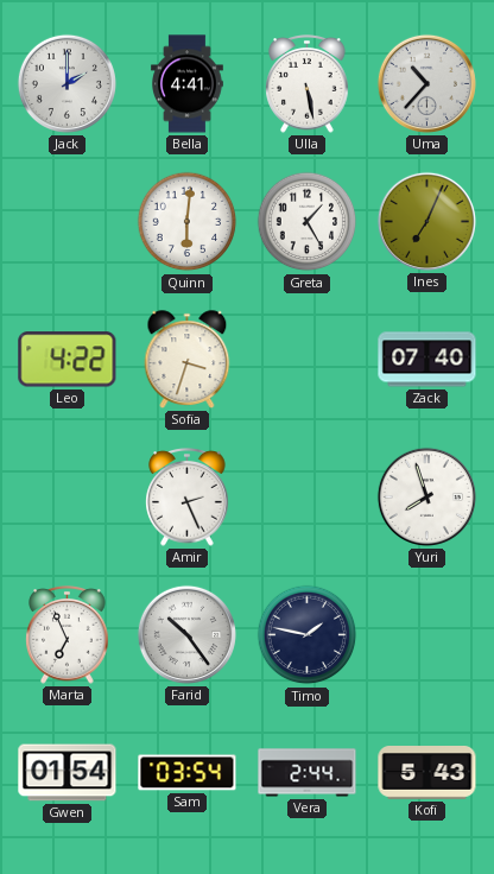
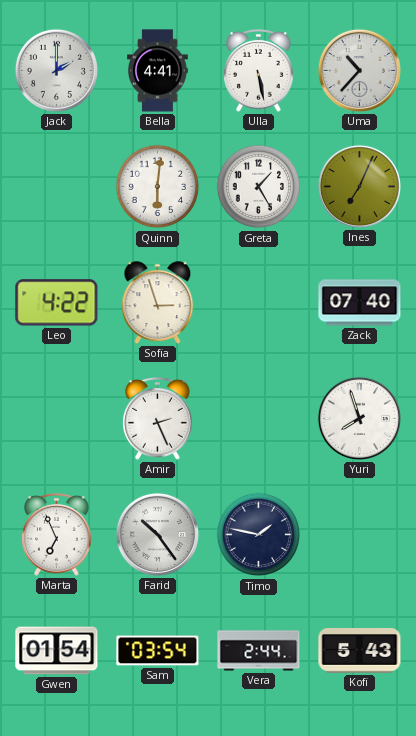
Sofia: 3:33 -> 2:57
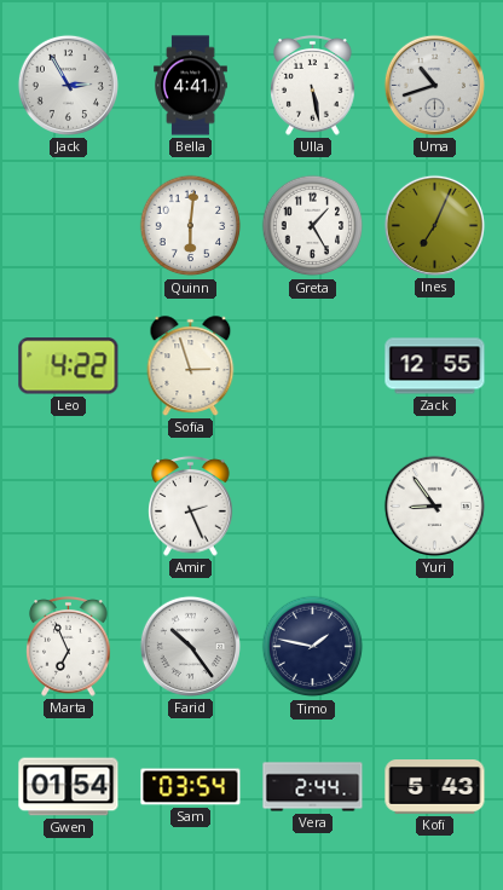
Jack: 2:00 -> 2:55
Uma: 10:37 -> 10:42
Zack: 07:40 -> 12:55
Yuri: 7:57 -> 8:54
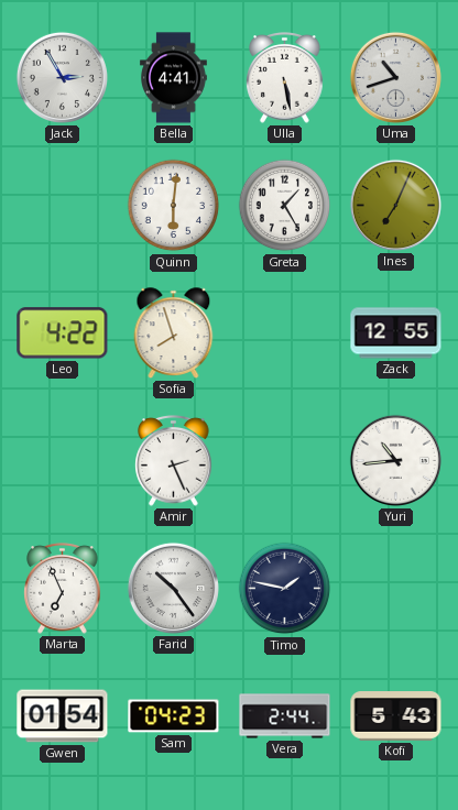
Sofia: 2:57 -> 7:57
Yuri: 8:54 -> 10:44
Sam: 03:54 -> 04:23
